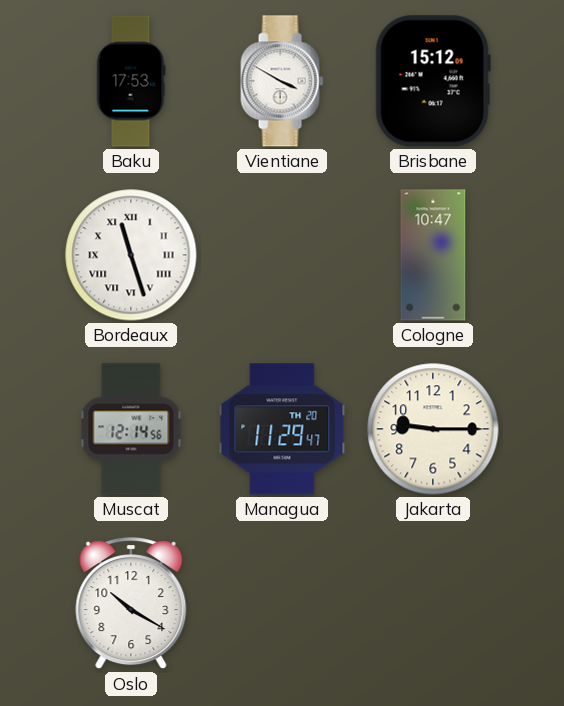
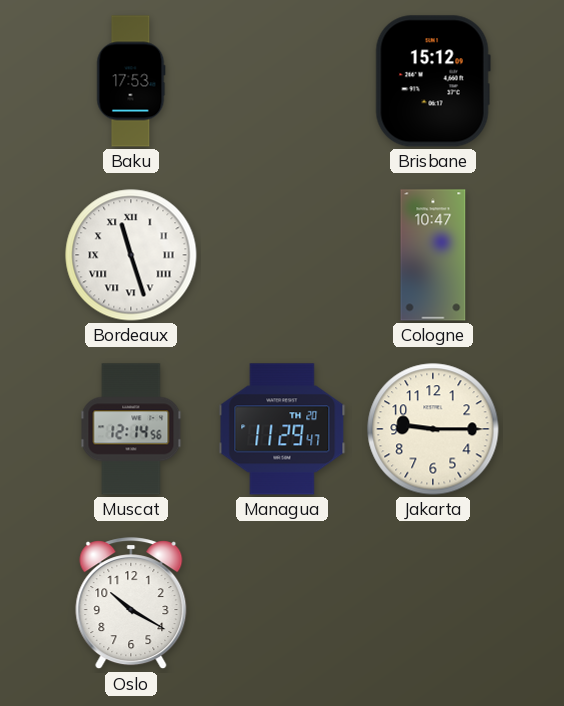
Vientiane: 3:50 -> none
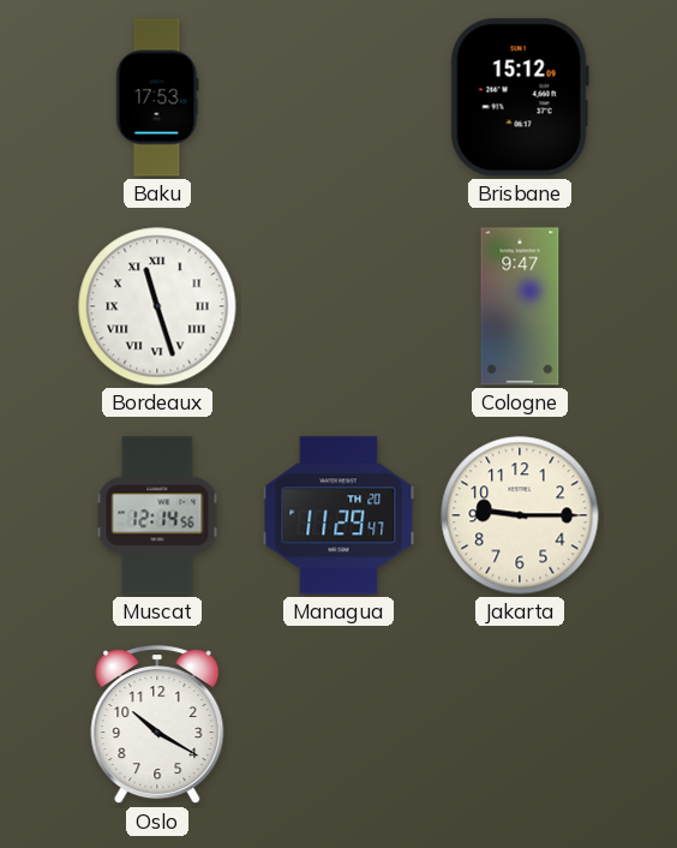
Cologne: 10:47 -> 9:47
